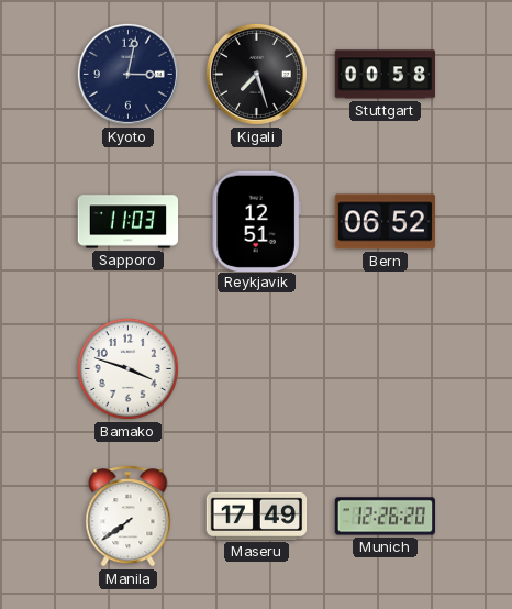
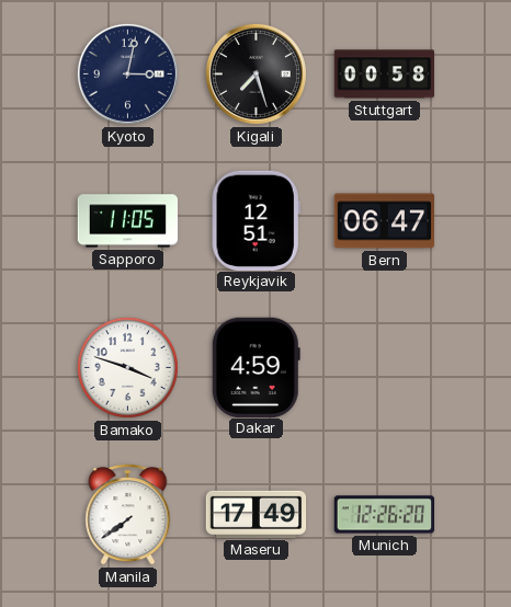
Sapporo: 11:03 -> 11:05
Bern: 06:52 -> 06:47
Dakar: none -> 4:59
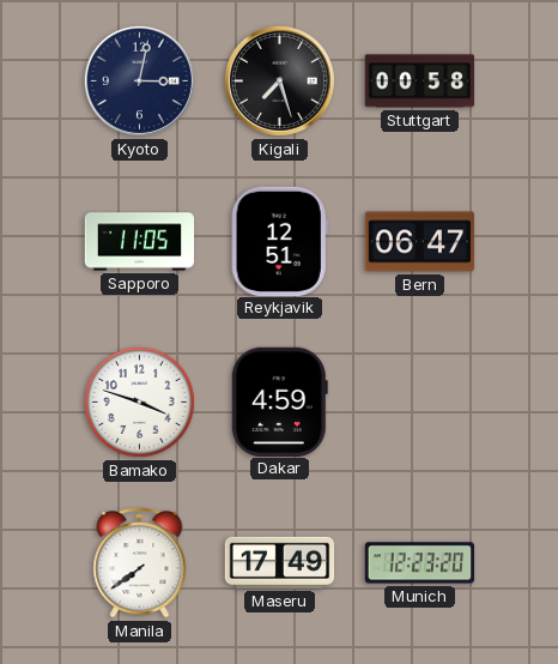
Munich: 12:26 -> 12:23
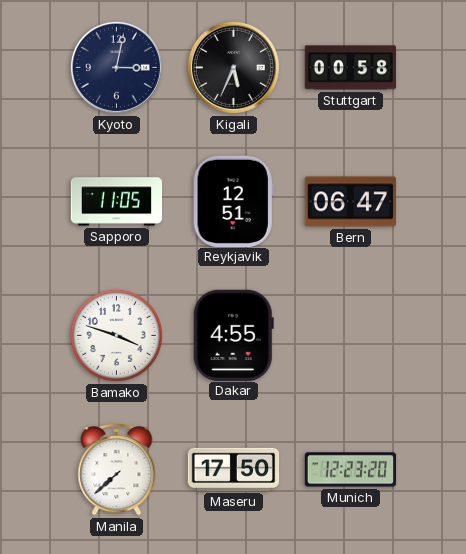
Kigali: 7:27 -> 5:34
Dakar: 4:59 -> 4:55
Manila: 7:39 -> 7:38
Maseru: 17:49 -> 17:50
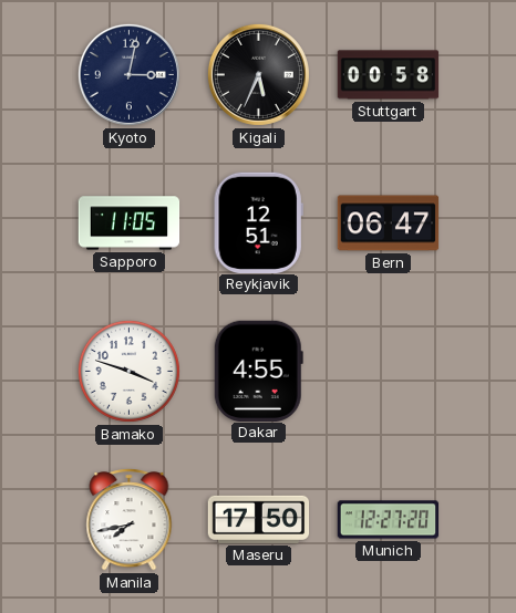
Manila: 7:38 -> 7:43
Munich: 12:23 -> 12:27
